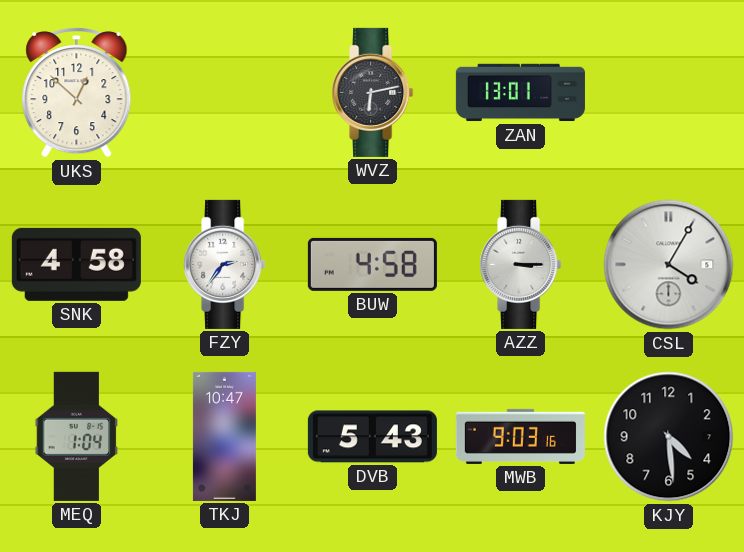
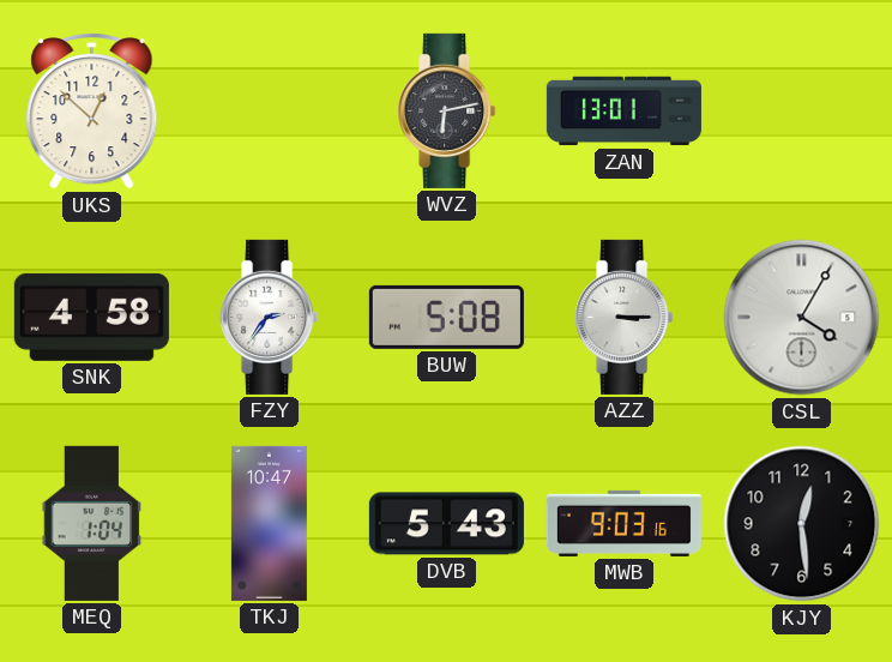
BUW: 4:58 -> 5:08
KJY: 4:29 -> 12:29
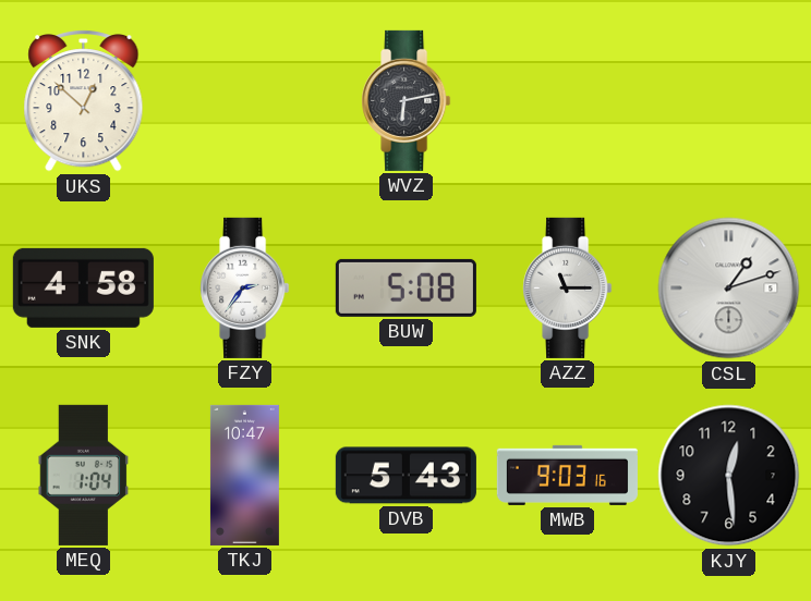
ZAN: 13:01 -> none
AZZ: 3:15 -> 11:15
CSL: 4:05 -> 1:12
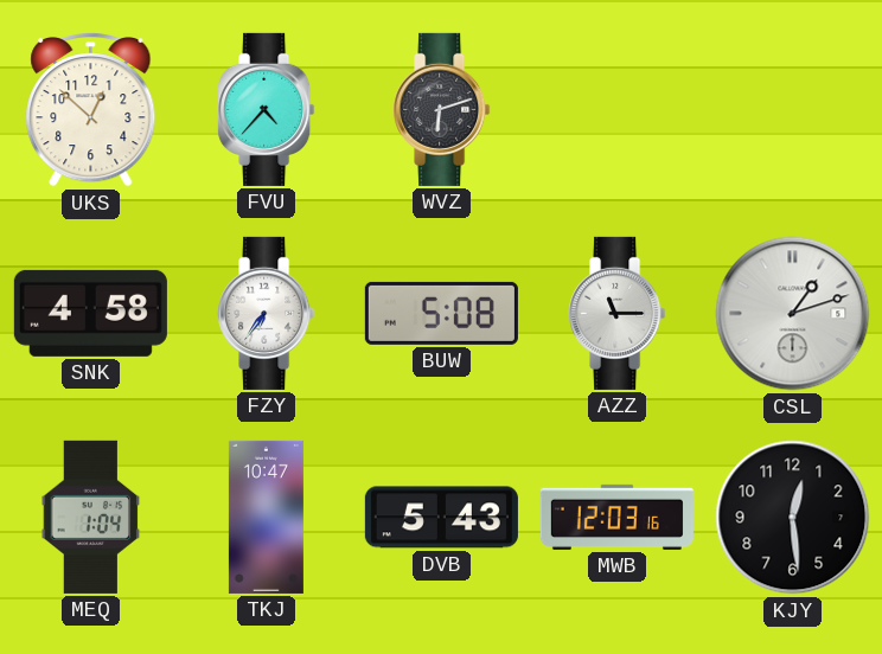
FVU: none -> 4:37
WVZ: 6:13 -> 6:12
FZY: 2:36 -> 6:36
MWB: 9:03 -> 12:03
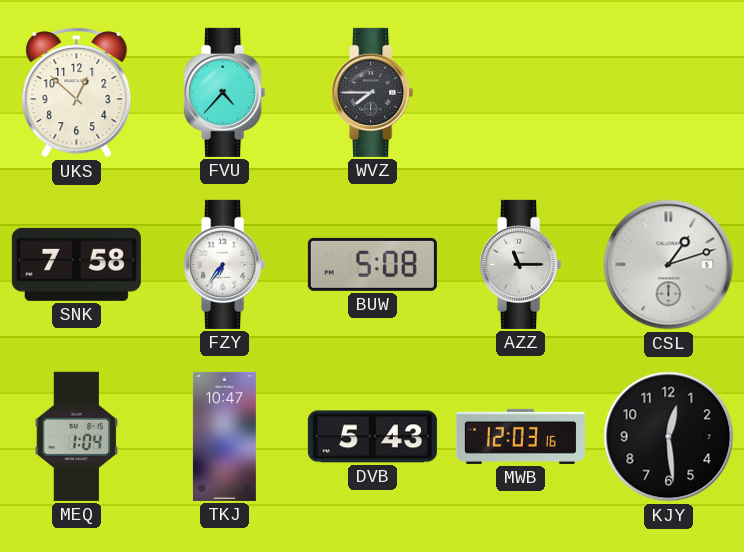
WVZ: 6:12 -> 7:45
SNK: 4:58 -> 7:58
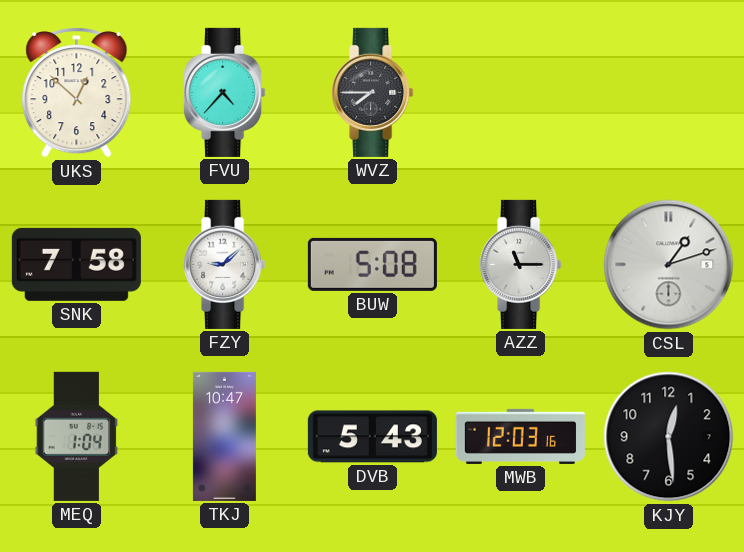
FZY: 6:36 -> 9:08
